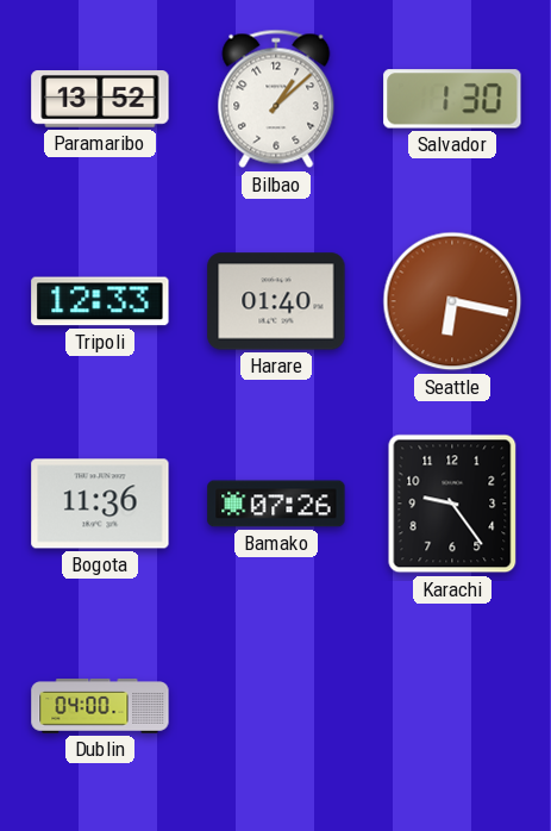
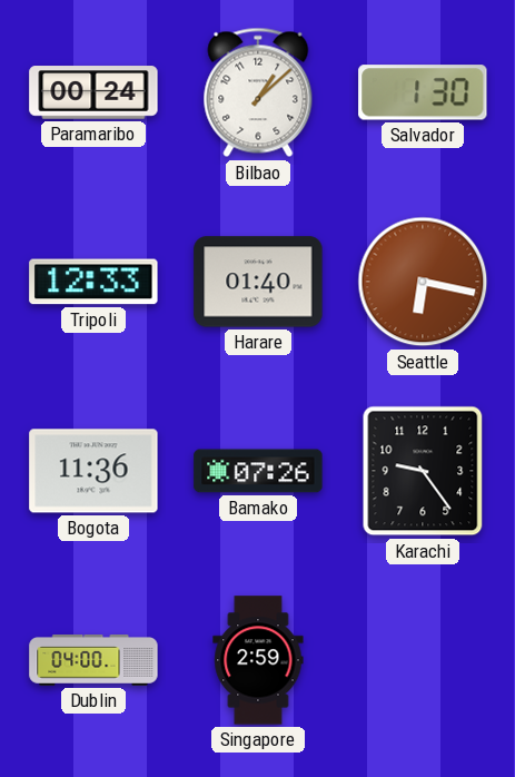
Paramaribo: 13:52 -> 00:24
Singapore: none -> 2:59
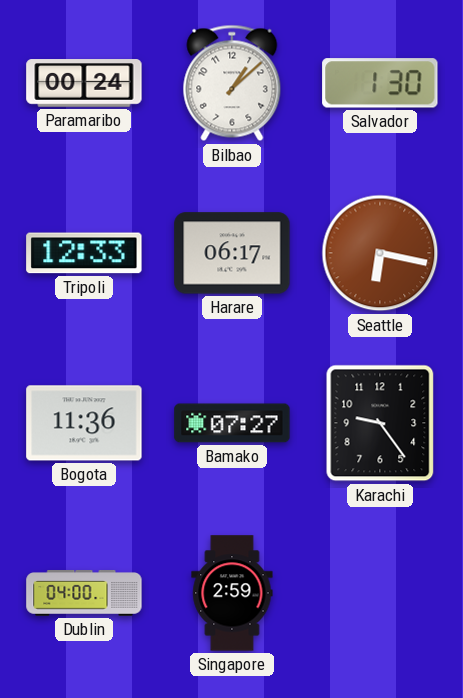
Harare: 01:40 -> 06:17
Bamako: 07:26 -> 07:27
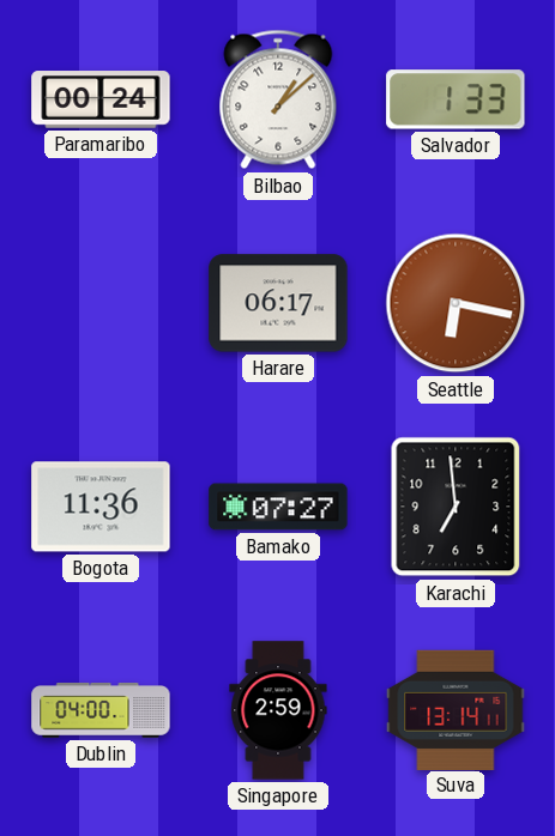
Salvador: 1:30 -> 1:33
Tripoli: 12:33 -> none
Karachi: 9:24 -> 6:59
Suva: none -> 13:14
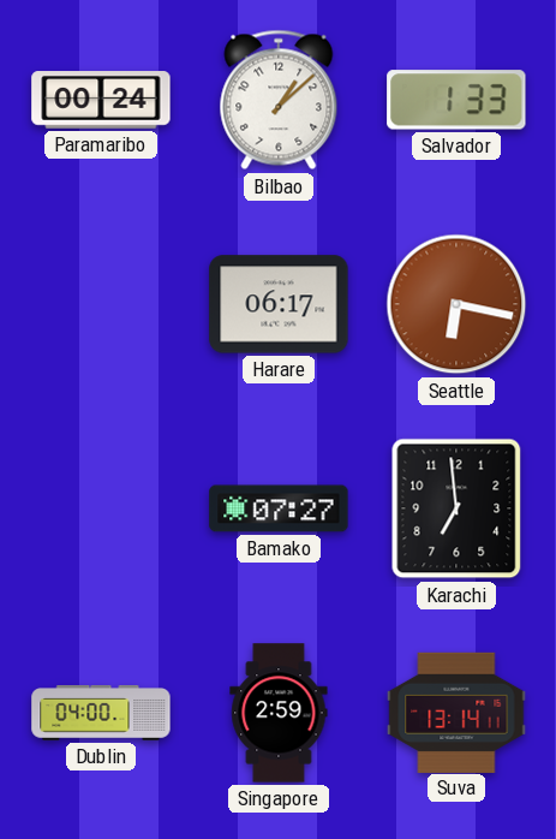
Bogota: 11:36 -> none
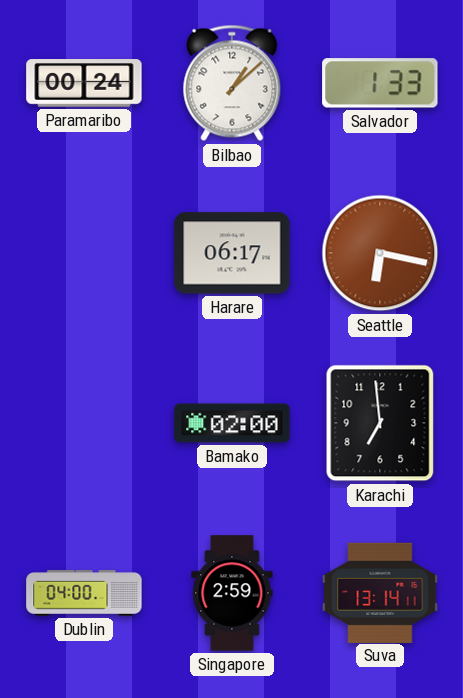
Bamako: 07:27 -> 02:00
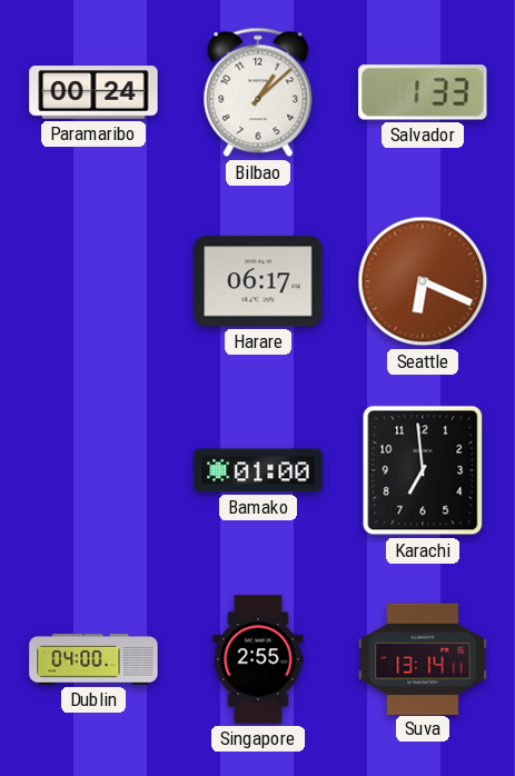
Seattle: 6:17 -> 6:19
Bamako: 02:00 -> 01:00
Singapore: 2:59 -> 2:55
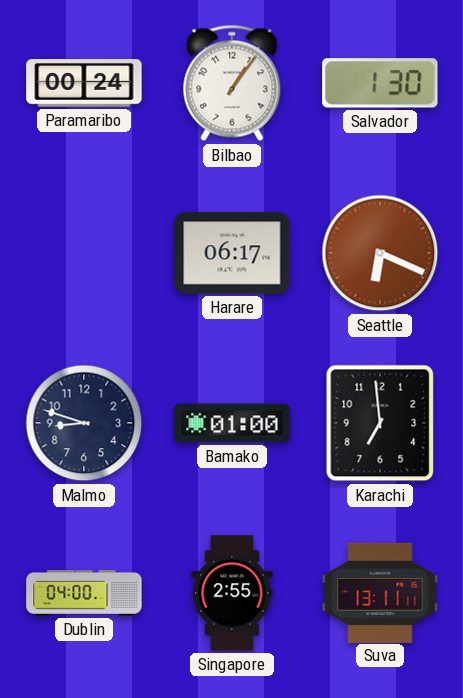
Bilbao: 1:08 -> 1:06
Salvador: 1:33 -> 1:30
Malmo: none -> 8:48
Suva: 13:14 -> 13:11
